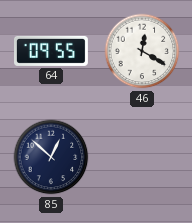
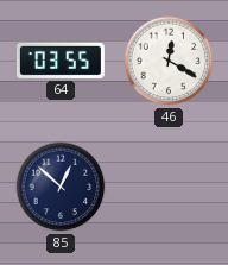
64: 09:55 -> 03:55
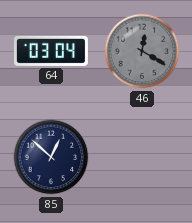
64: 03:55 -> 03:04
46 dial: white -> grey
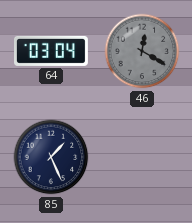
85: 12:52 -> 1:26
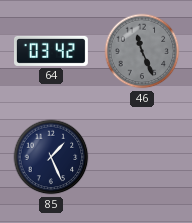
64: 03:04 -> 03:42
46: 12:20 -> 11:26
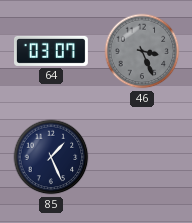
64: 03:42 -> 03:07
46: 11:26 -> 3:26
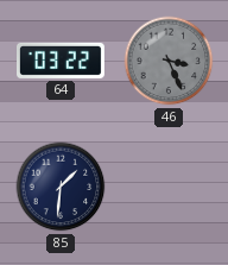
64: 03:07 -> 03:22
85: 1:26 -> 1:31
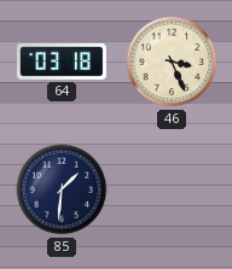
64: 03:22 -> 03:18
46 dial: grey -> cream
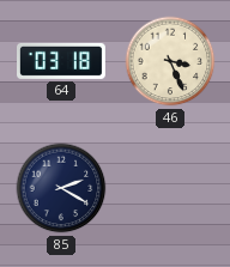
85: 1:31 -> 2:20
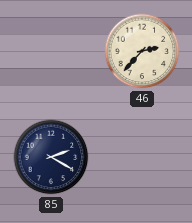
64: 03:18 -> none
46: 3:26 -> 2:37
